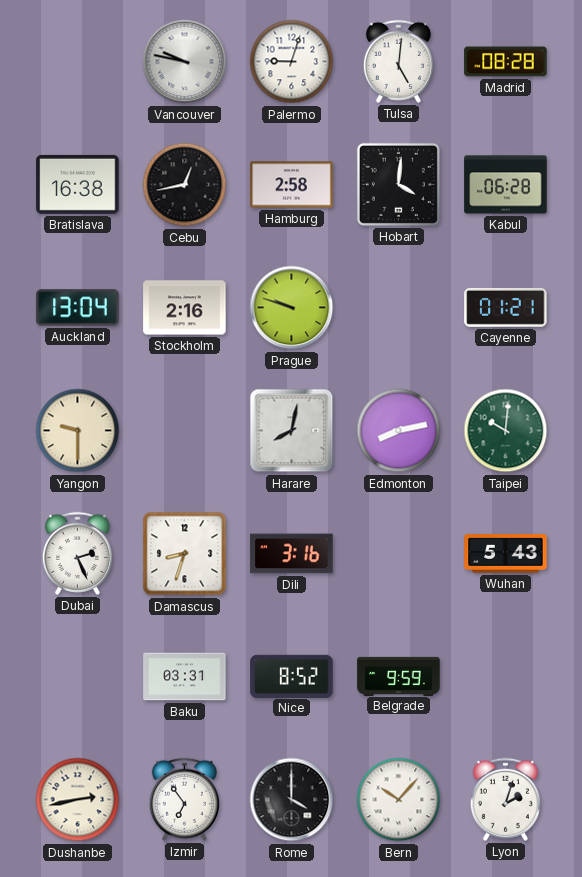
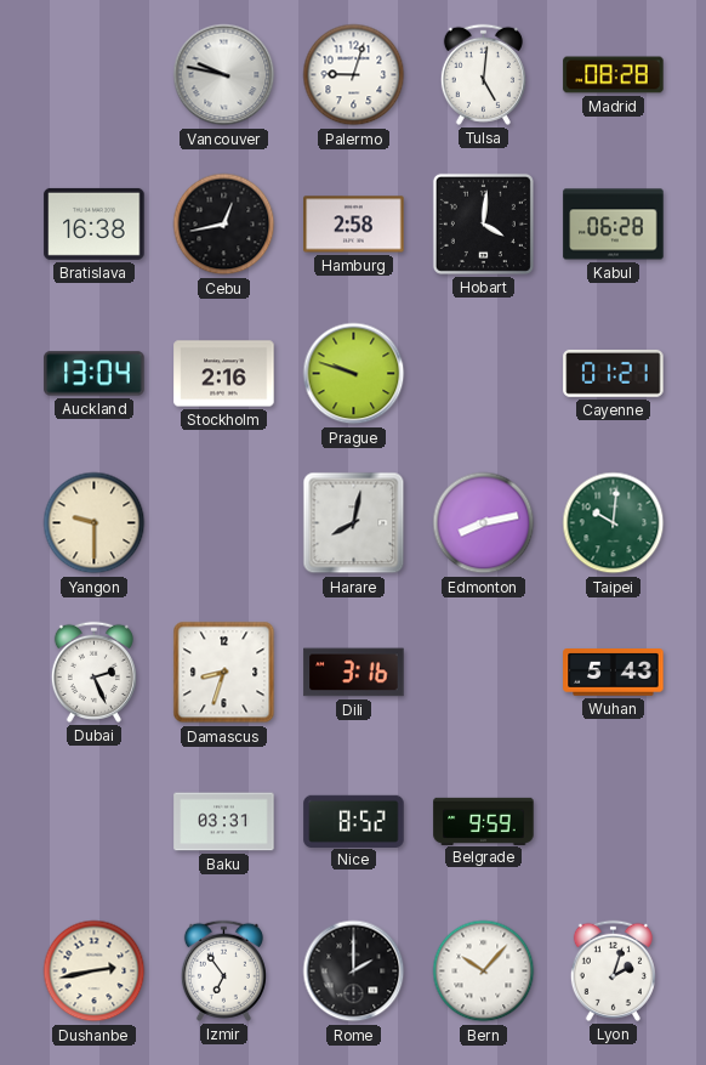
Rome: 4:00 -> 2:00
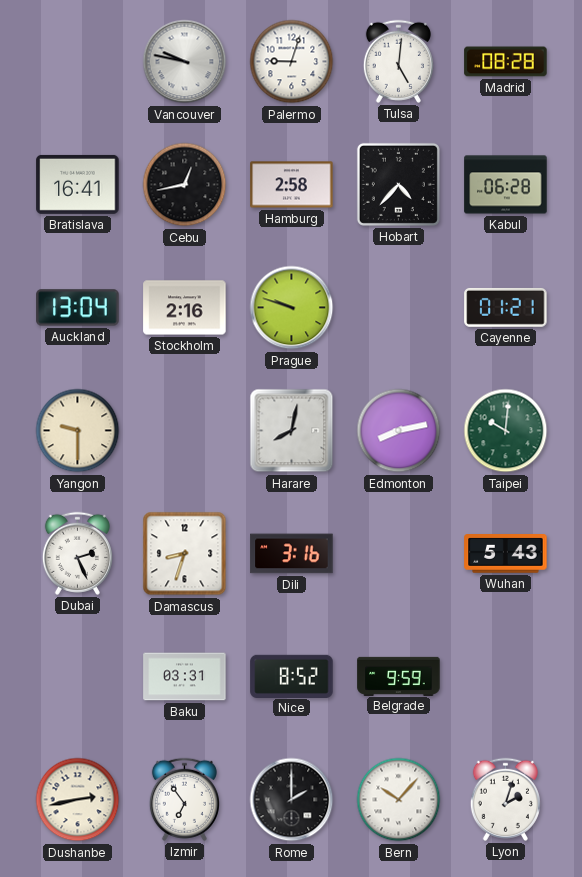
Bratislava: 16:38 -> 16:41
Hobart: 4:01 -> 4:37
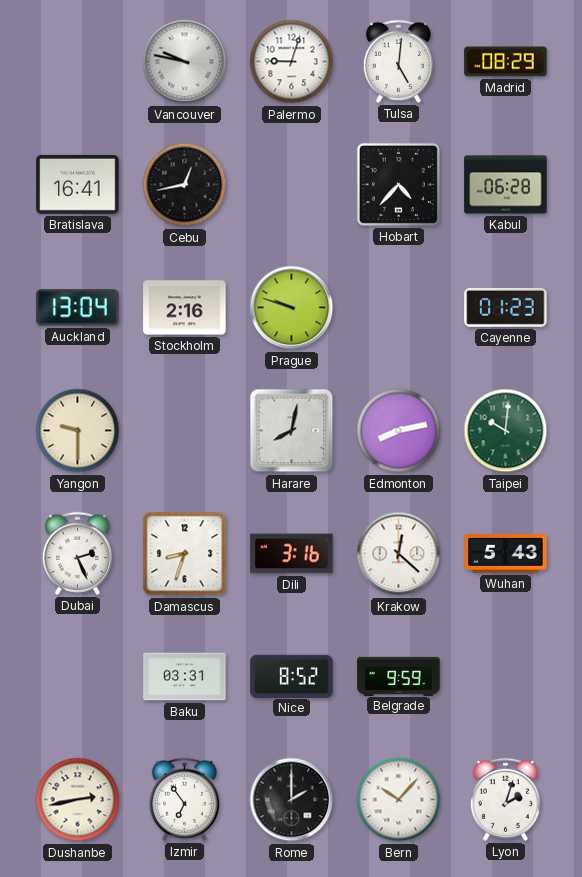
Madrid: 08:28 -> 08:29
Hamburg: 2:58 -> none
Cayenne: 01:21 -> 01:23
Krakow: none -> 12:22
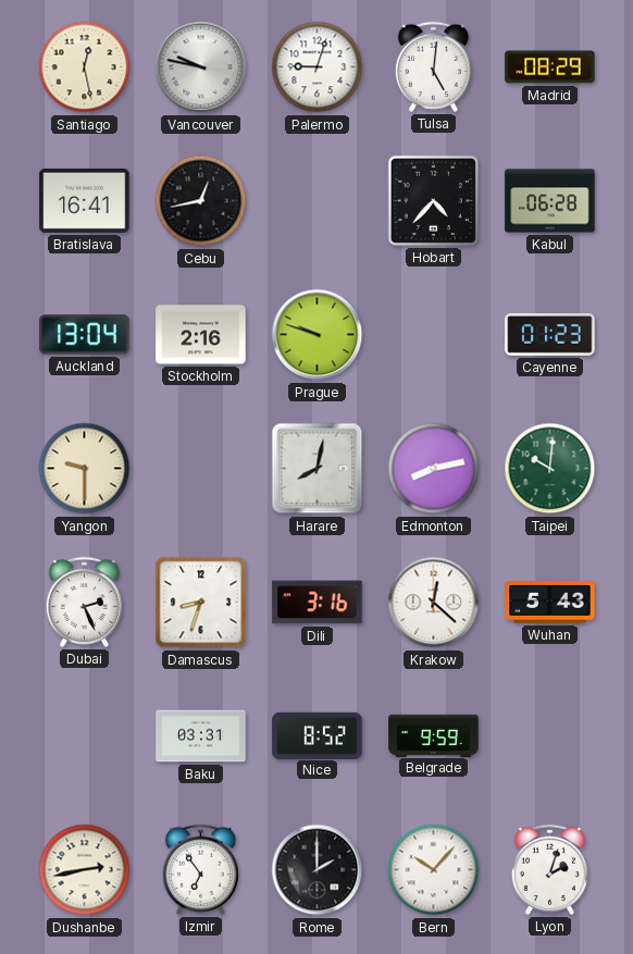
Santiago: none -> 12:28
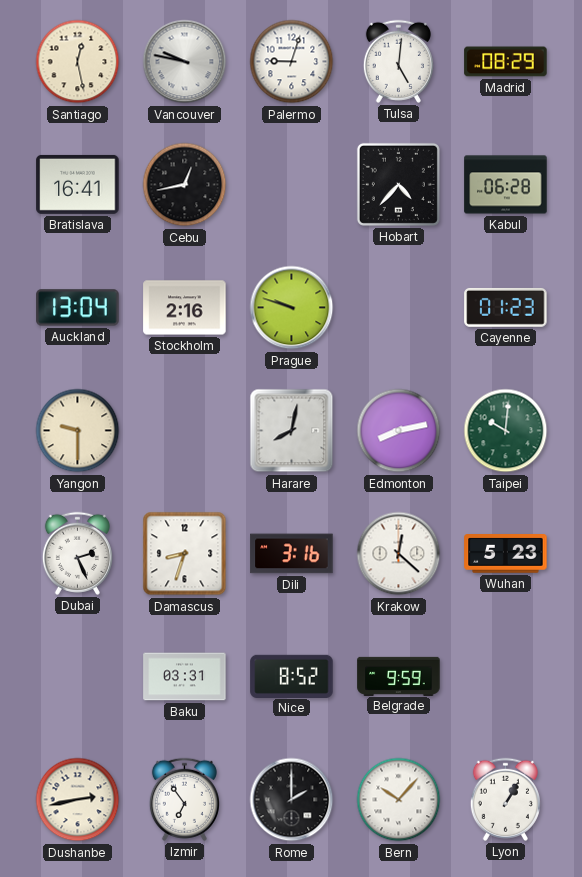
Wuhan: 5:43 -> 5:23
Lyon: 2:03 -> 1:05
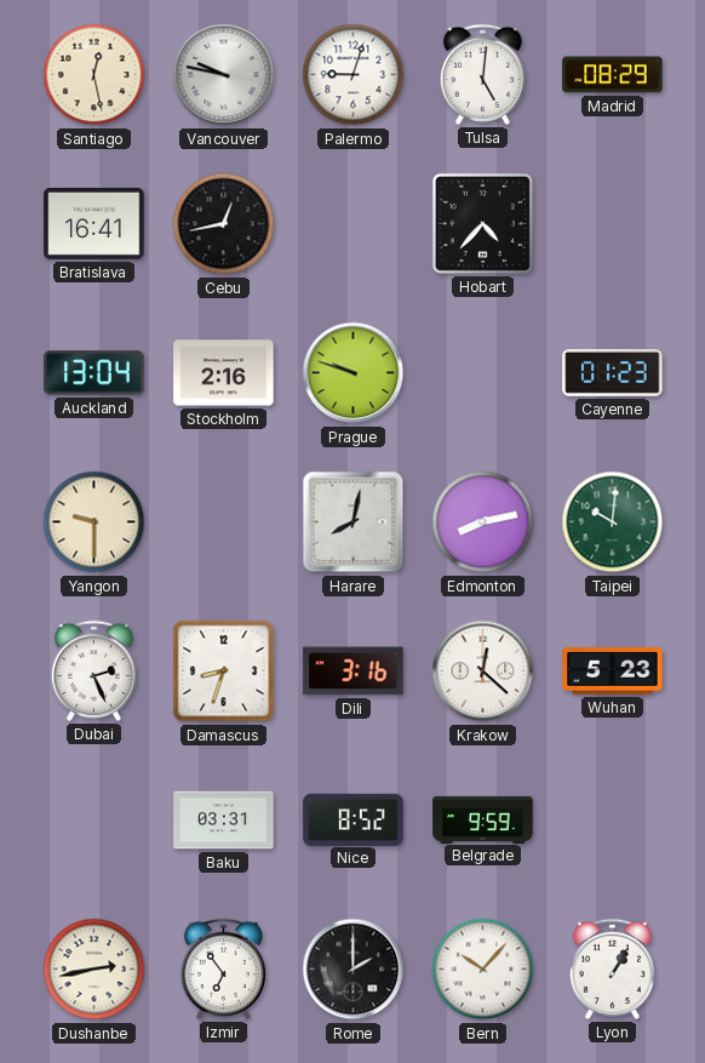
Kabul: 06:28 -> none
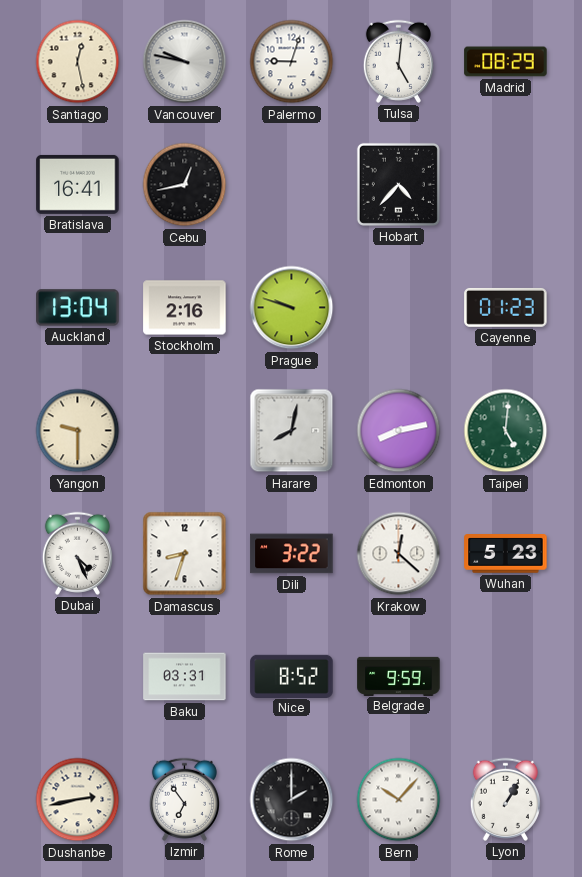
Taipei: 10:01 -> 5:01
Dubai: 2:26 -> 4:26
Dili: 3:16 -> 3:22
